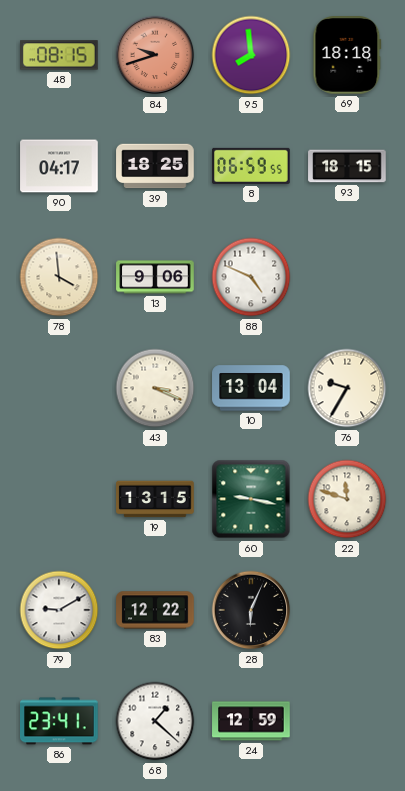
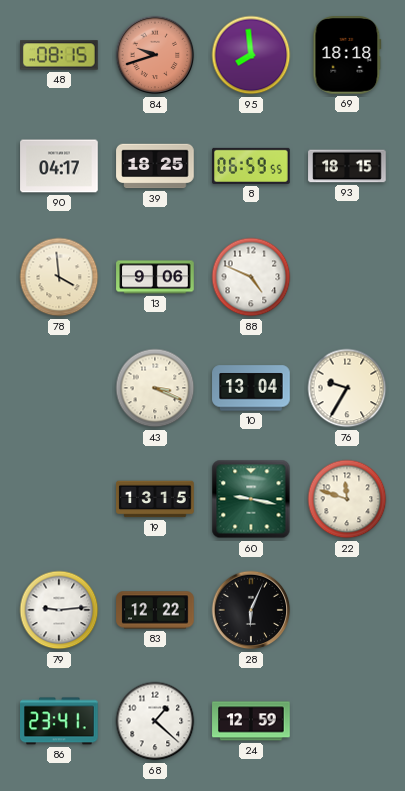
79: 9:10 -> 9:14
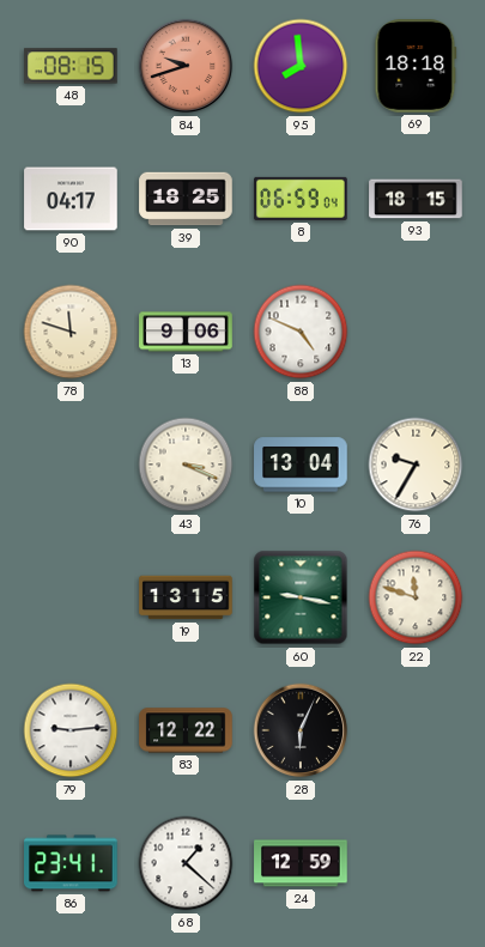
8: 06:59:55 -> 06:59:04
78: 3:59 -> 11:48
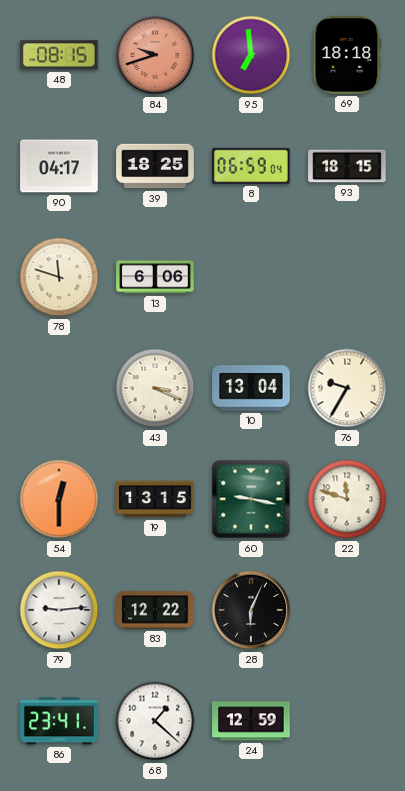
95: 7:59 -> 6:59
13: 9:06 -> 6:06
88: 4:49 -> none
54: none -> 12:30
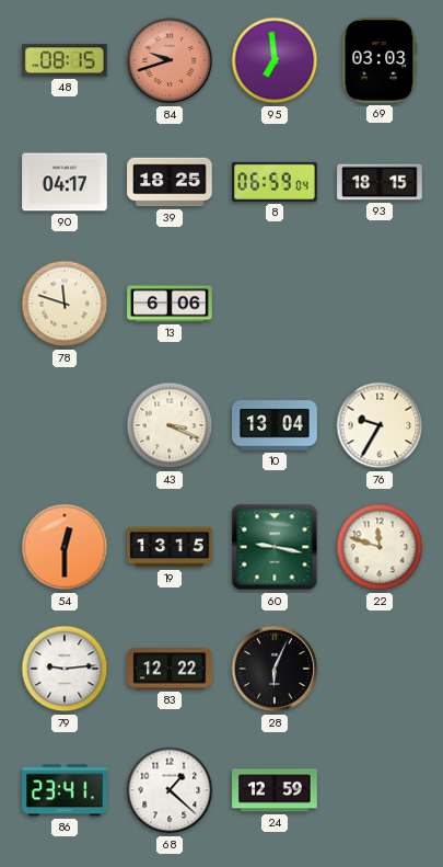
69: 18:18 -> 03:03
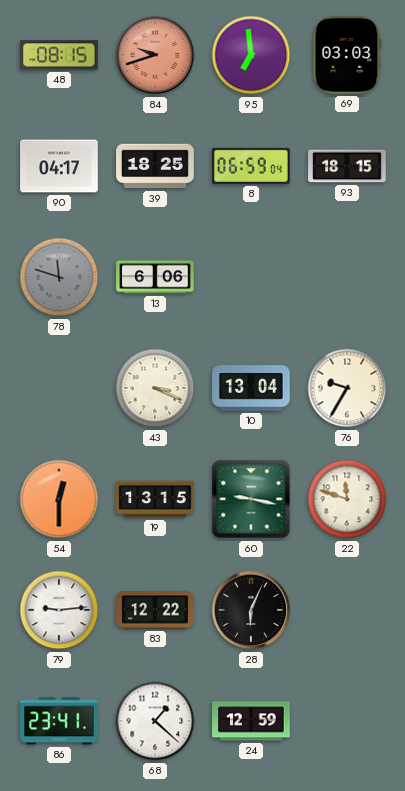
78 dial: cream -> grey
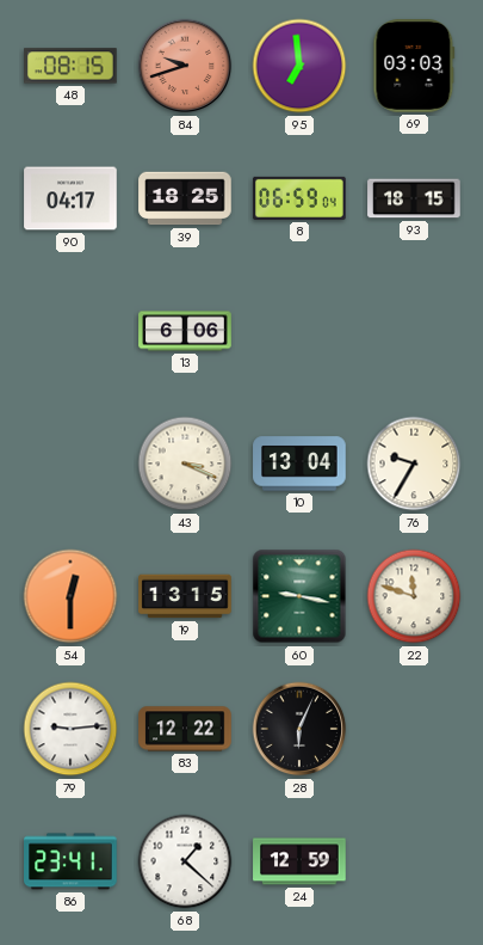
78: 11:48 -> none
